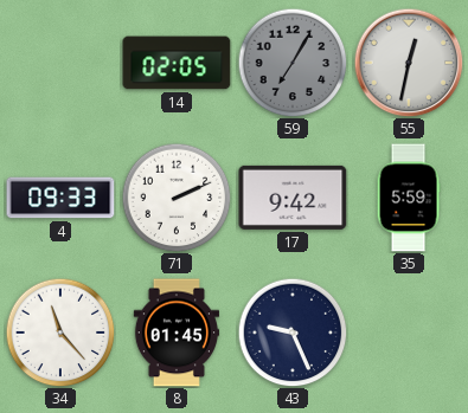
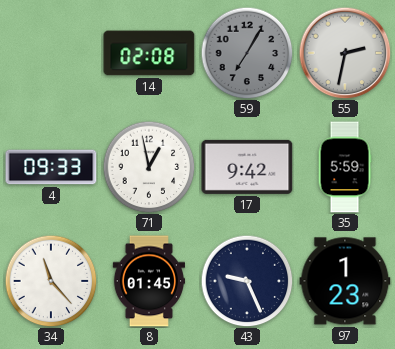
14: 02:05 -> 02:08
55: 12:32 -> 2:32
71: 2:11 -> 12:58
97: none -> 1:23
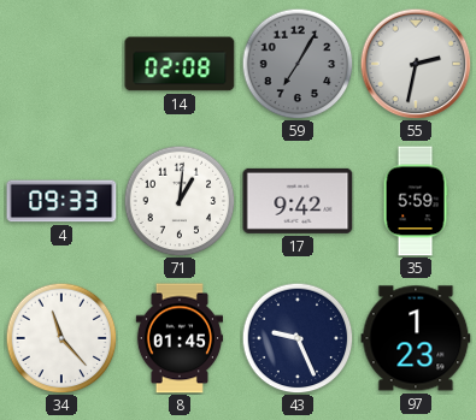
71: 12:58 -> 1:01
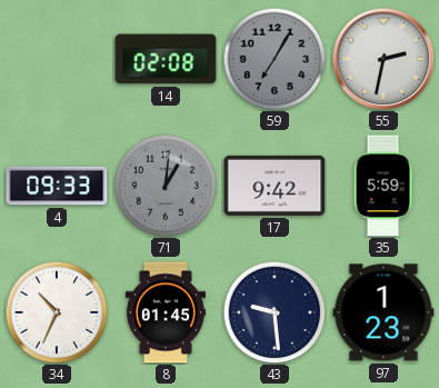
71 dial: white -> grey
34: 11:23 -> 10:34
43: 9:26 -> 9:29
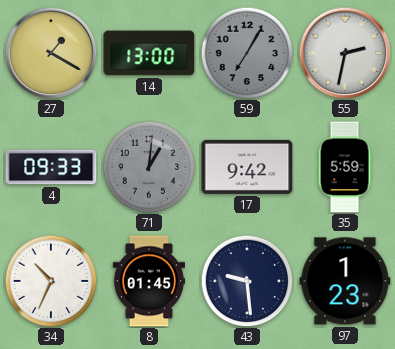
27: none -> 1:20
14: 02:08 -> 13:00
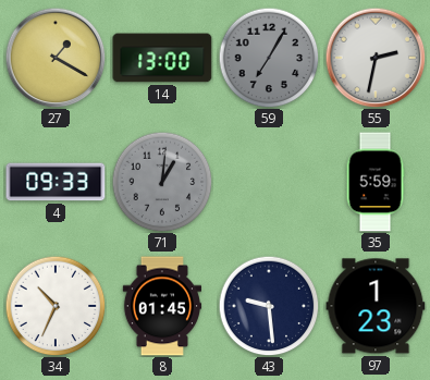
17: 9:42 -> none
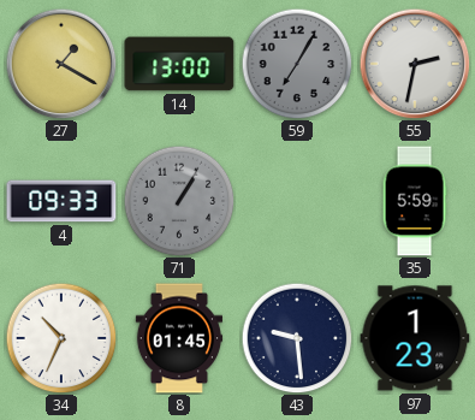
71: 1:01 -> 1:05
